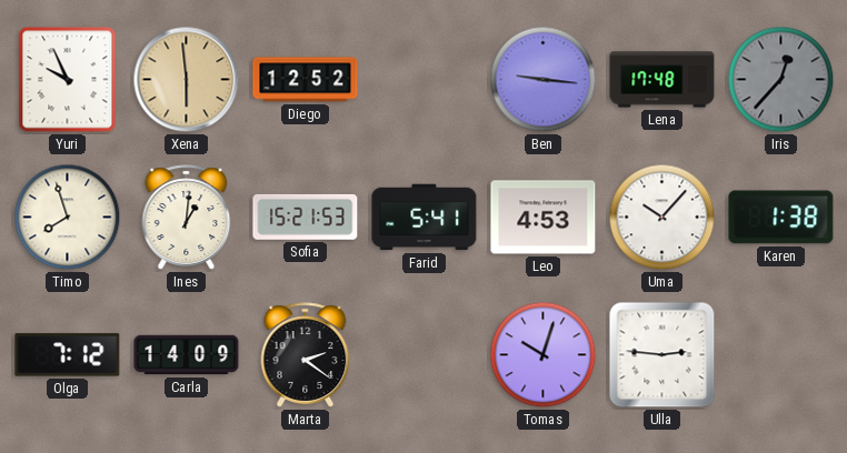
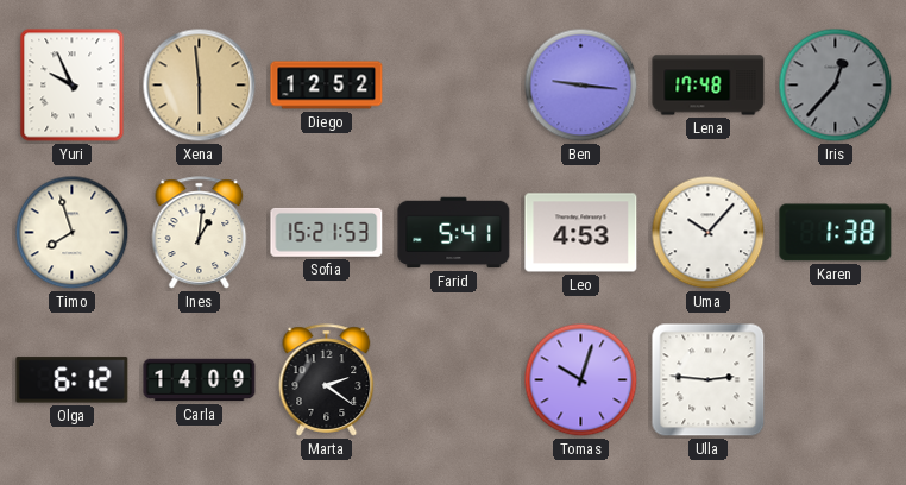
Olga: 7:12 -> 6:12
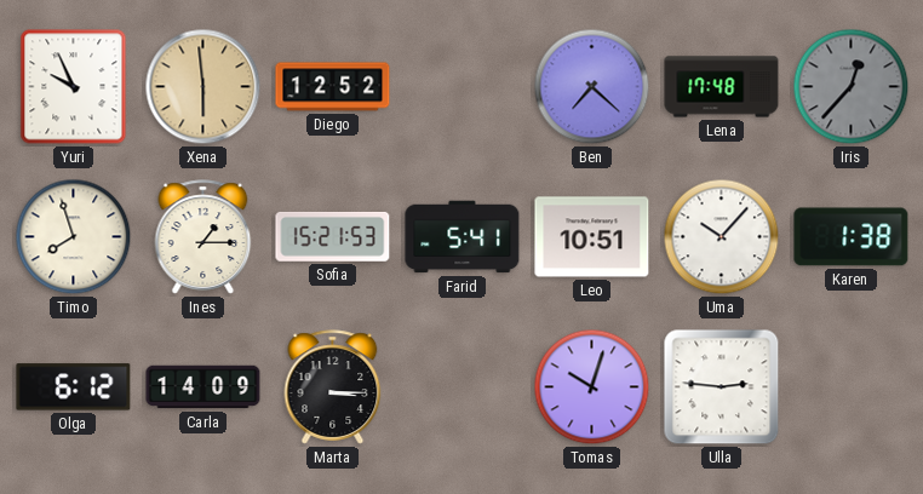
Ben: 9:16 -> 7:22
Ines: 1:01 -> 1:15
Leo: 4:53 -> 10:51
Marta: 2:21 -> 3:15
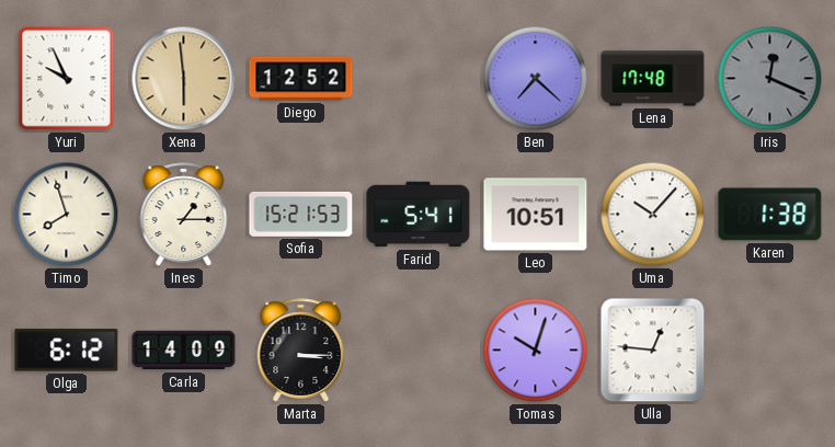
Iris: 12:37 -> 12:19
Ulla: 2:46 -> 12:46
